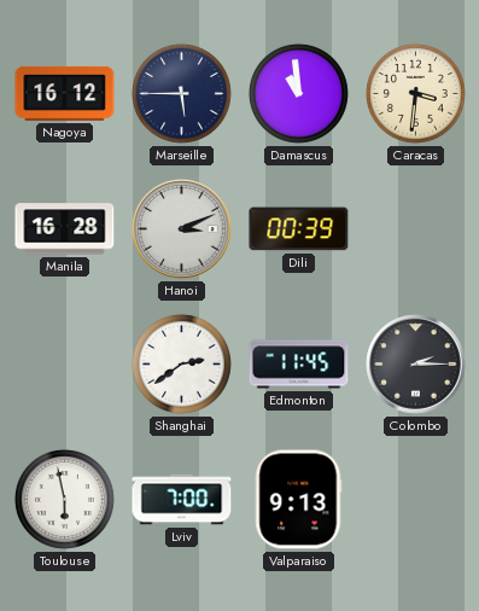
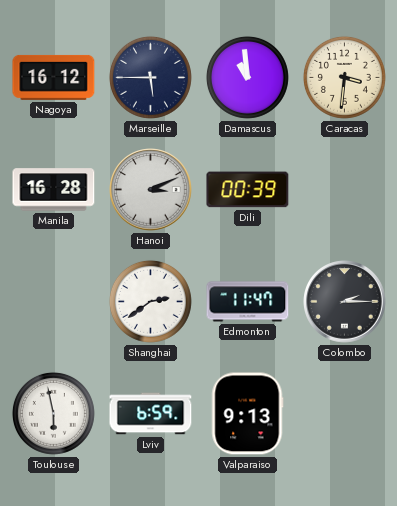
Edmonton: 11:45 -> 11:47
Lviv: 7:00 -> 6:59
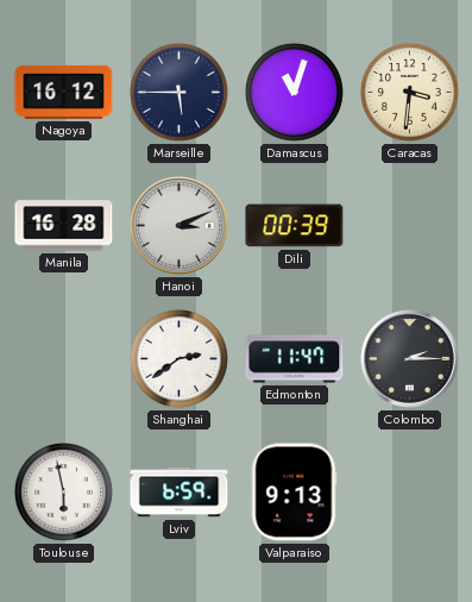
Damascus: 10:59 -> 11:03
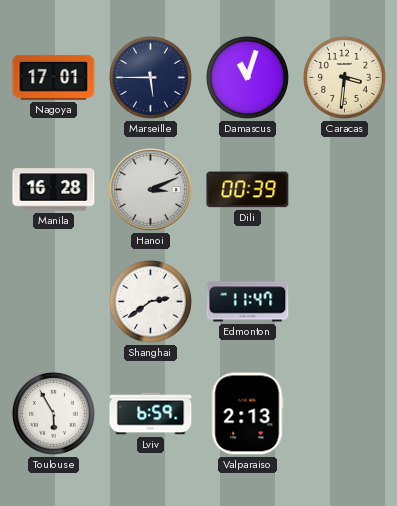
Nagoya: 16:12 -> 17:01
Colombo: 2:15 -> none
Toulouse: 5:58 -> 5:55
Valparaiso: 9:13 -> 2:13
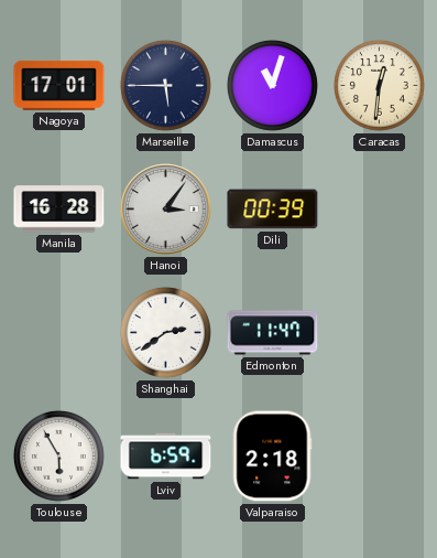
Caracas: 3:31 -> 12:31
Hanoi: 3:11 -> 3:06
Valparaiso: 2:13 -> 2:18
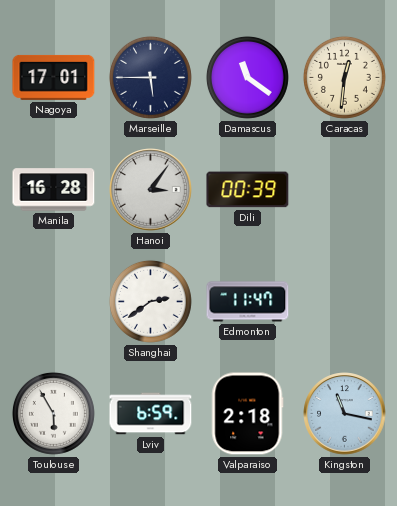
Damascus: 11:03 -> 11:21
Kingston: none -> 11:17
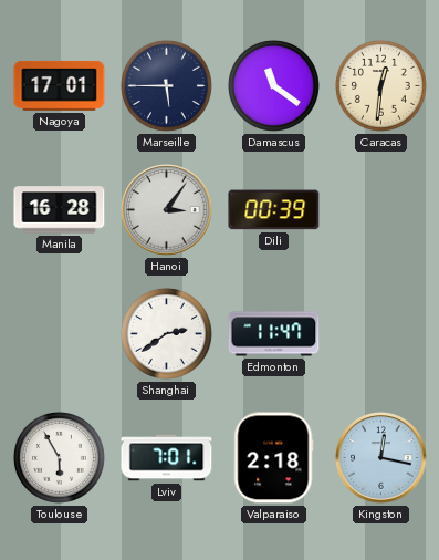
Lviv: 6:59 -> 7:01
Kingston: 11:17 -> 12:17
